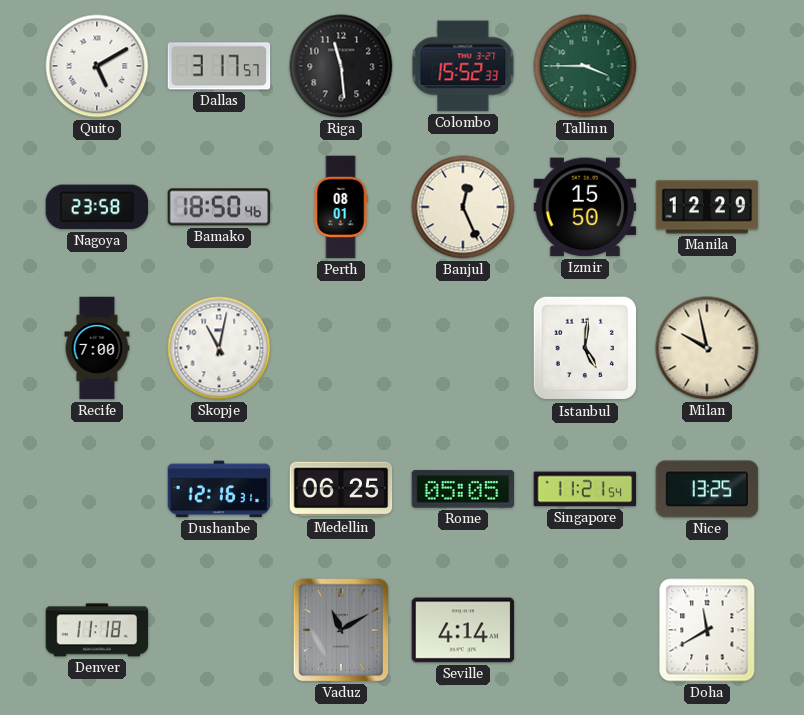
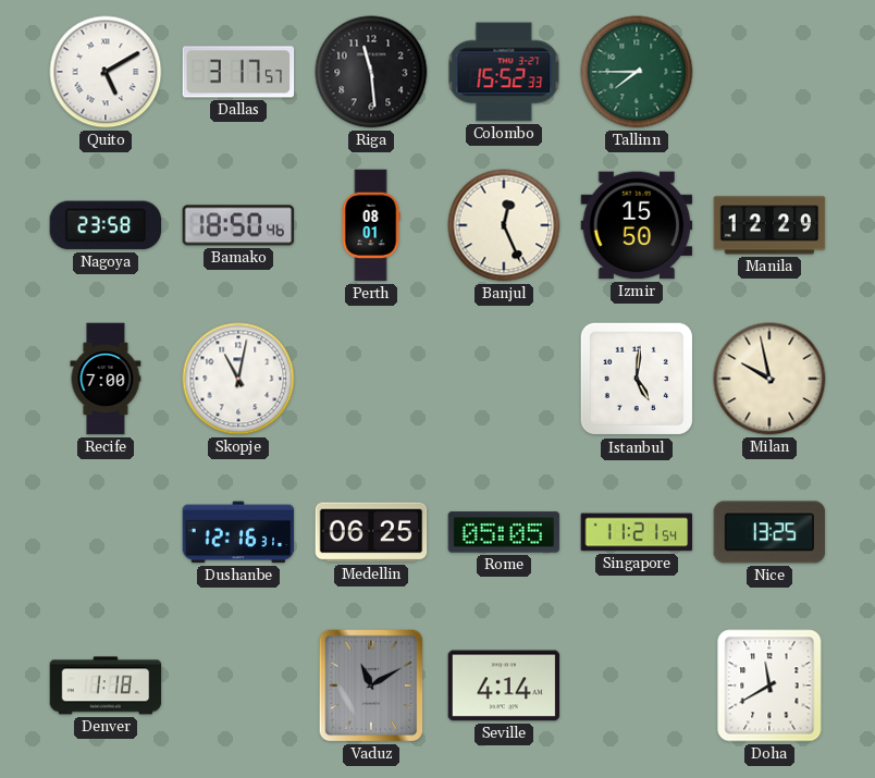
Tallinn: 3:45 -> 7:45
Denver: 11:18 -> 1:18
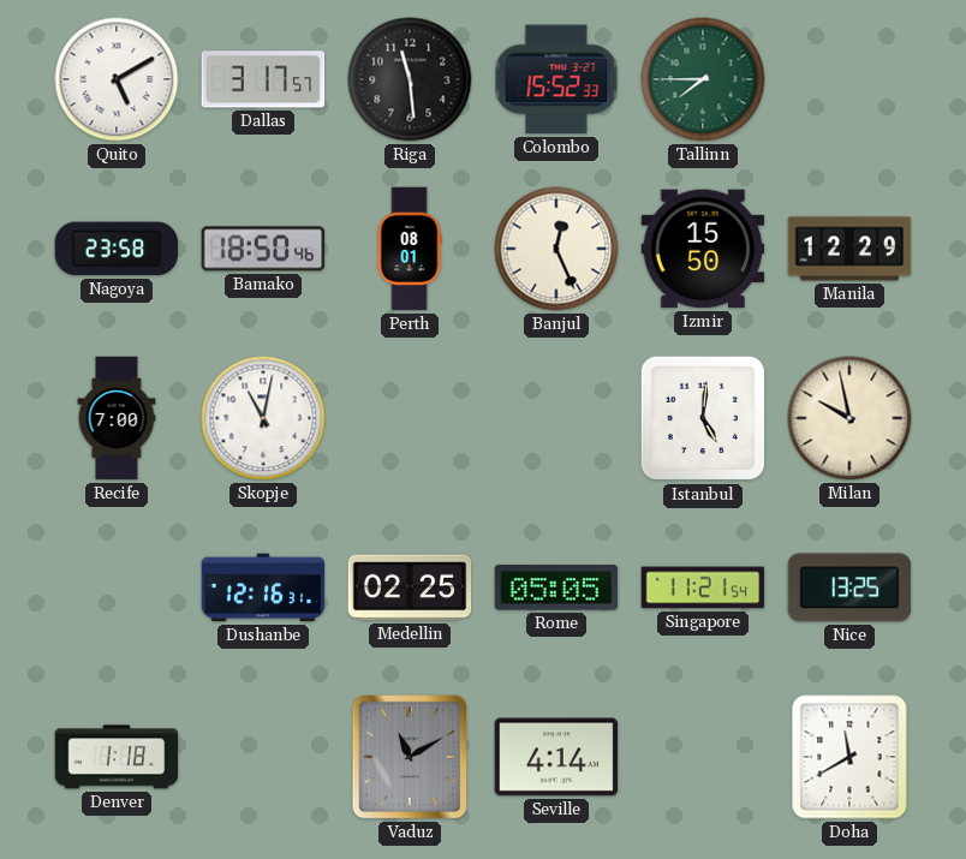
Medellin: 06:25 -> 02:25
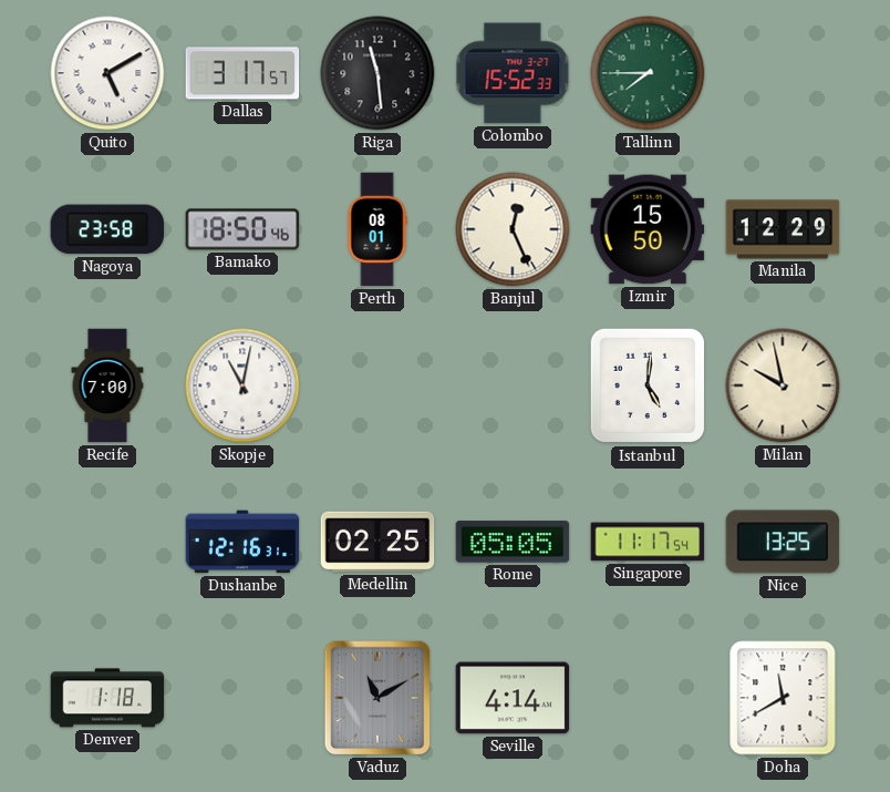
Singapore: 11:21 -> 11:17
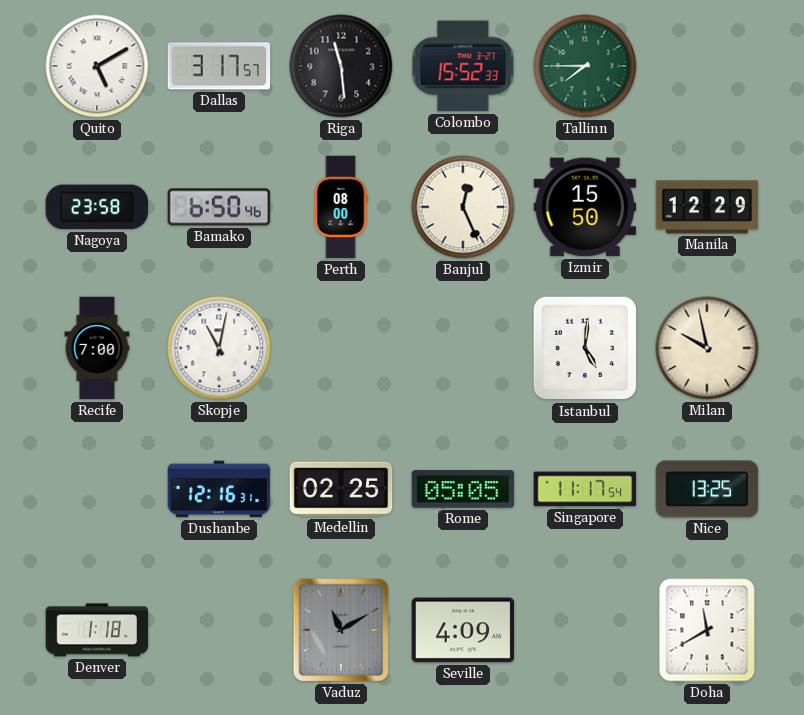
Bamako: 18:50 -> 6:50
Perth: 08:01 -> 08:00
Seville: 4:14 -> 4:09
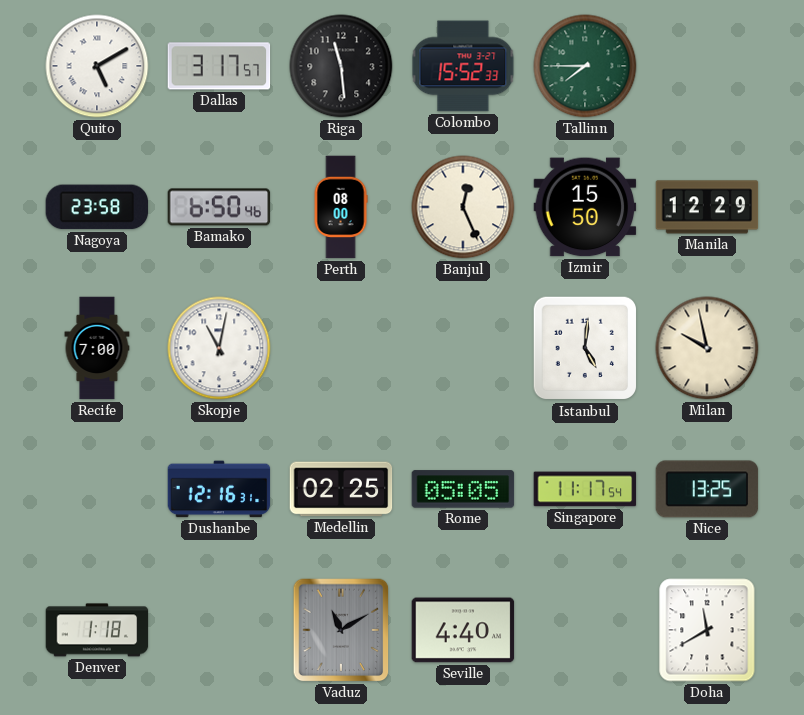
Seville: 4:09 -> 4:40
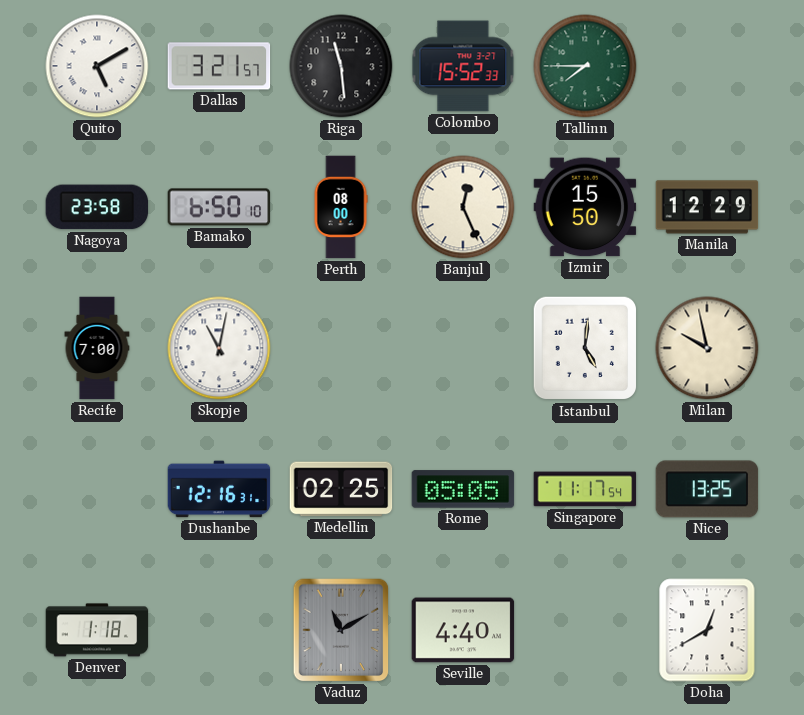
Dallas: 3:17 -> 3:21
Bamako: 6:50:46 -> 6:50:10
Doha: 11:40 -> 12:40
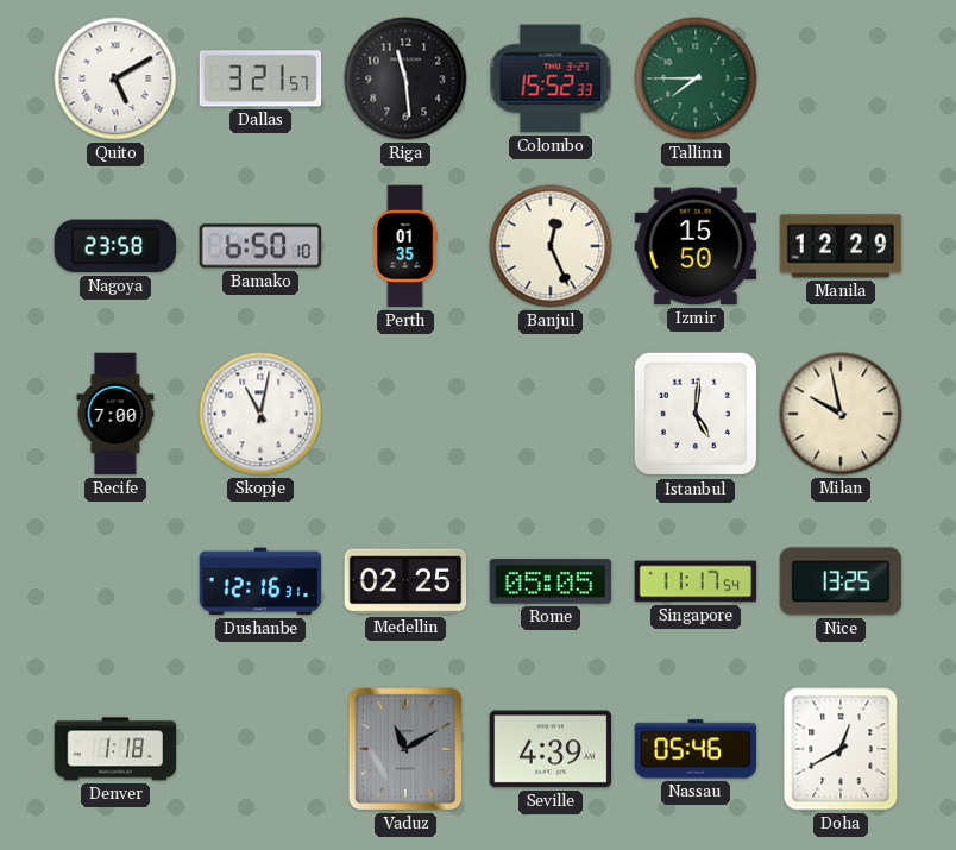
Perth: 08:00 -> 01:35
Seville: 4:40 -> 4:39
Nassau: none -> 05:46
